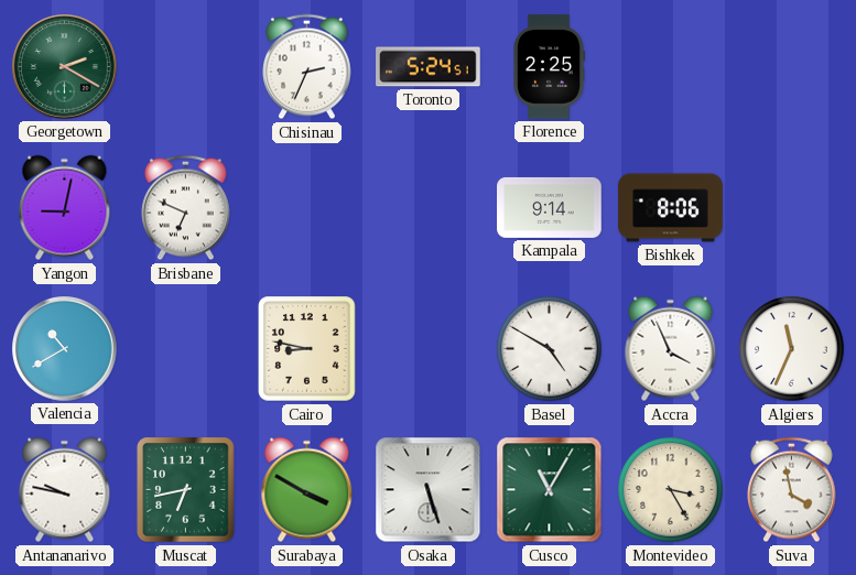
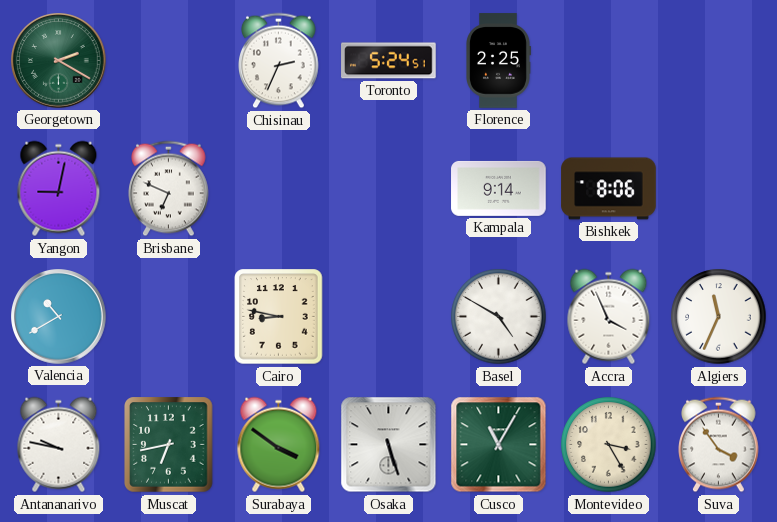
Surabaya: 3:50 -> 3:51
Suva: 3:58 -> 3:54
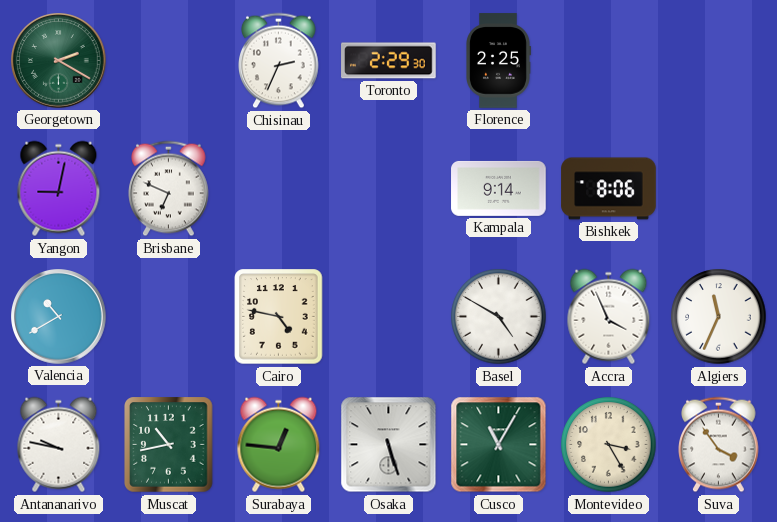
Toronto: 5:24 -> 2:29
Cairo: 8:47 -> 4:47
Muscat: 6:43 -> 10:43
Surabaya: 3:51 -> 12:46
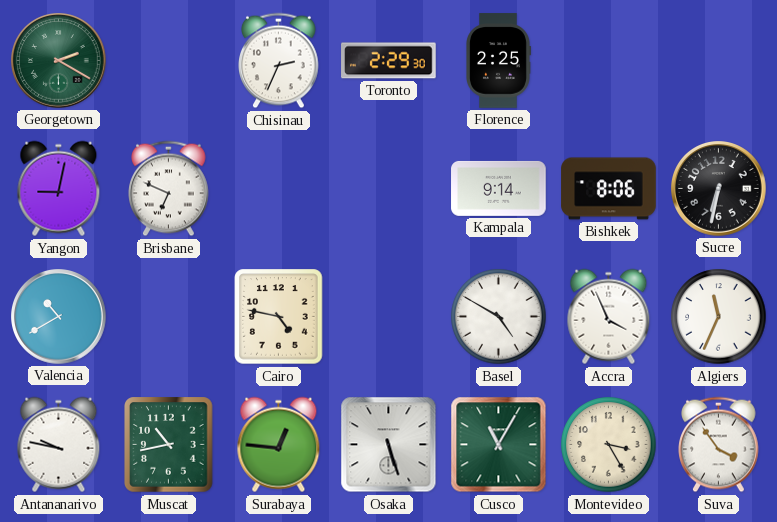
Sucre: none -> 6:32
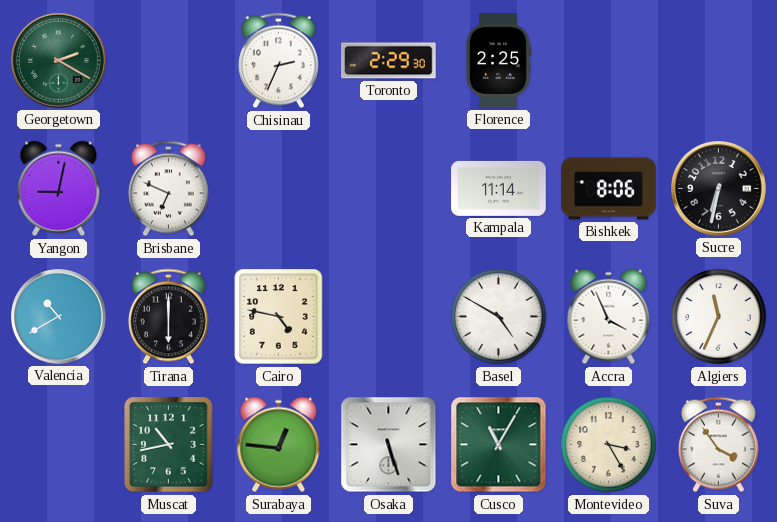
Kampala: 9:14 -> 11:14
Tirana: none -> 6:00
Antananarivo: 9:47 -> none
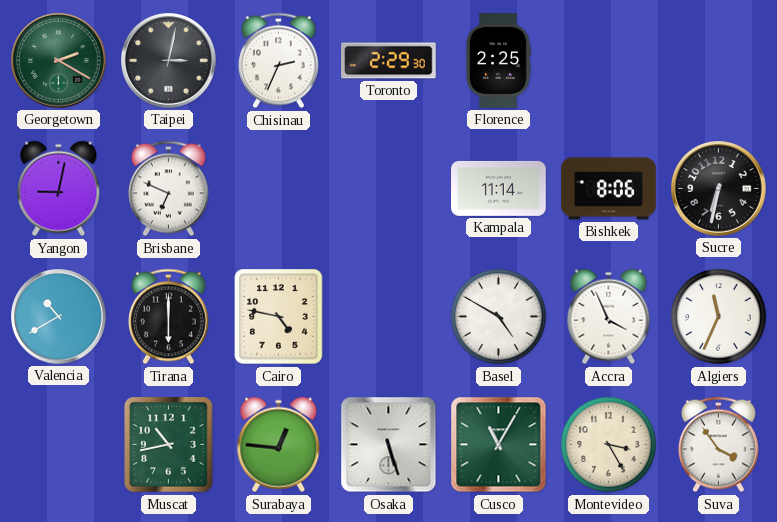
Taipei: none -> 3:02
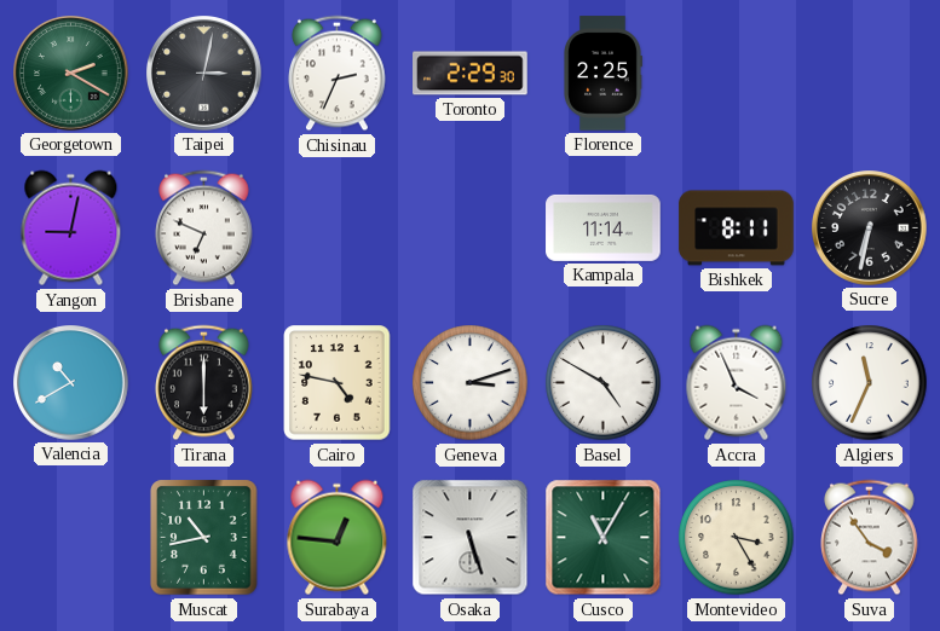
Bishkek: 8:06 -> 8:11
Geneva: none -> 3:12
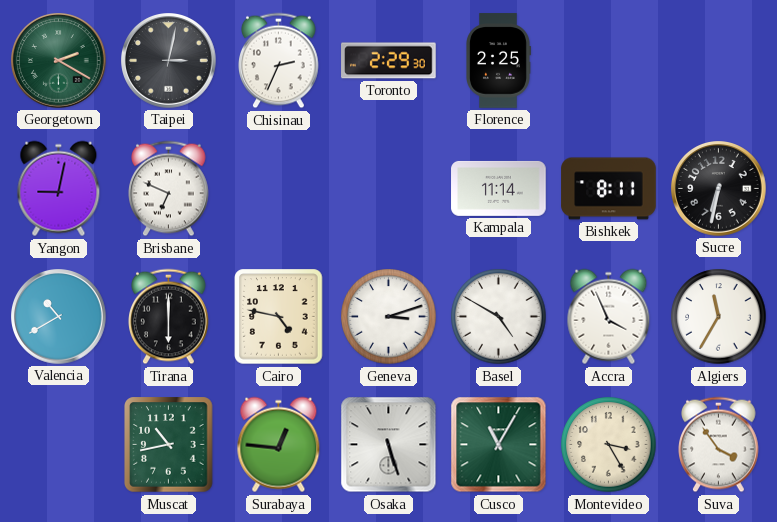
Algiers: 11:34 -> 11:35
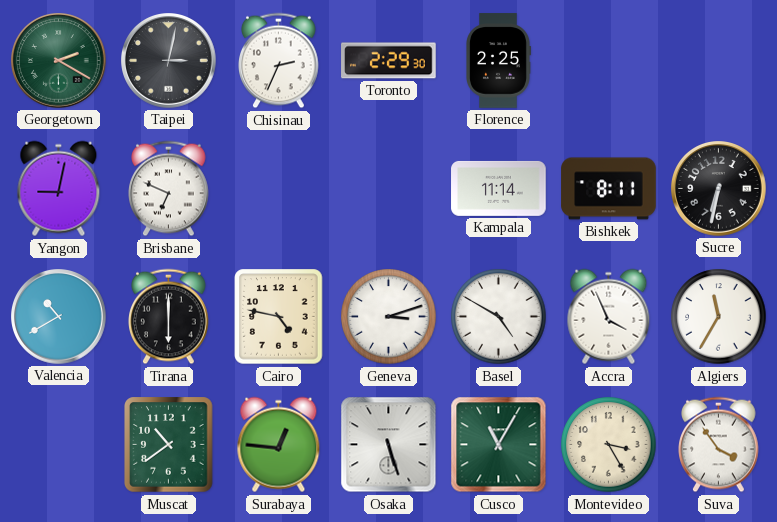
Muscat: 10:43 -> 10:39
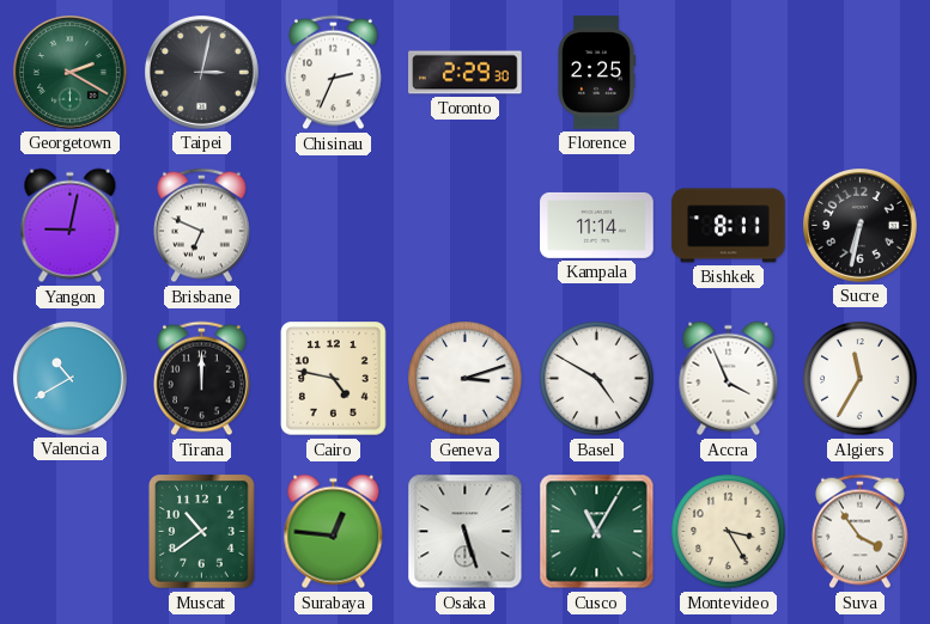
Tirana: 6:00 -> 12:00
